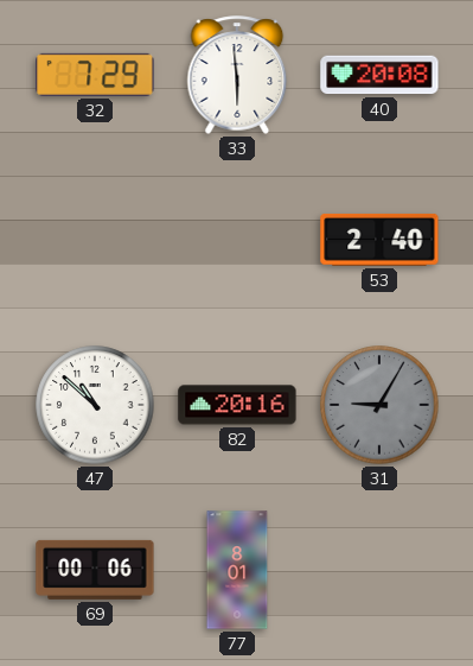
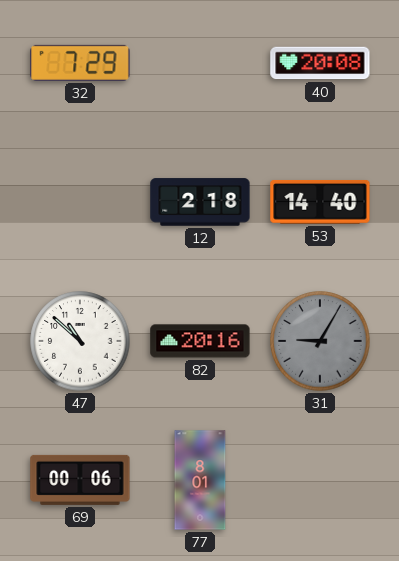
33: 5:59 -> none
12: none -> 2:18
53: 2:40 -> 14:40
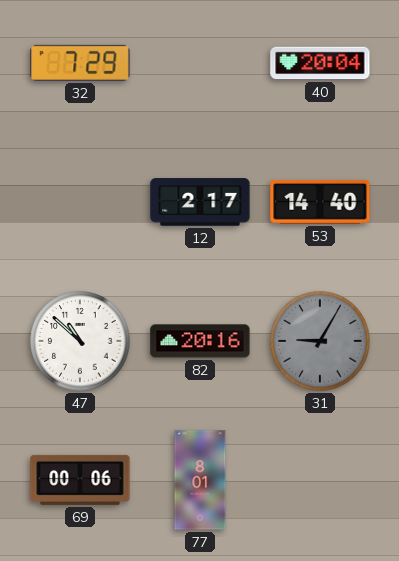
40: 20:08 -> 20:04
12: 2:18 -> 2:17
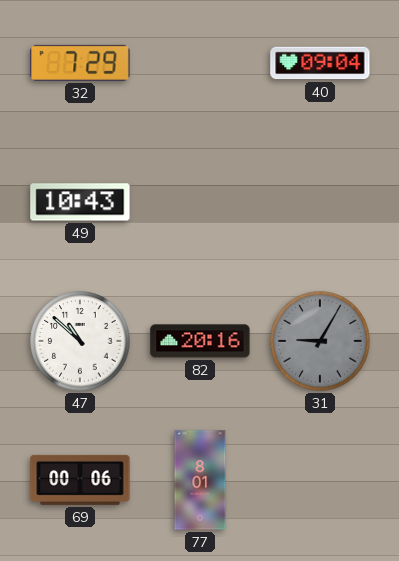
40: 20:04 -> 09:04
49: none -> 10:43
12: 2:17 -> none
53: 14:40 -> none
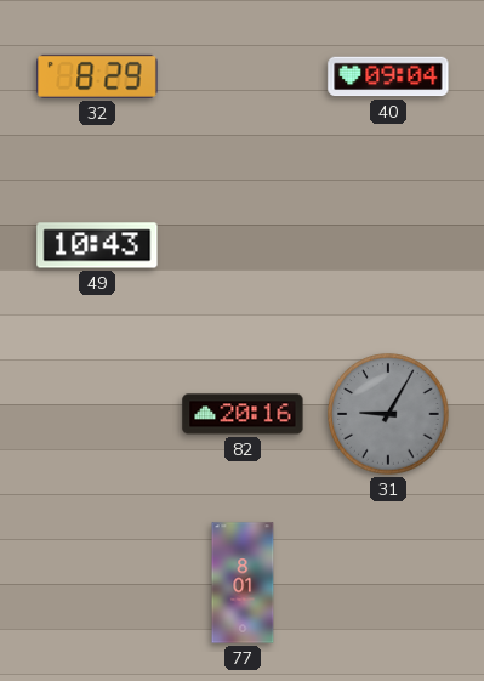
32: 7:29 -> 8:29
47: 10:52 -> none
69: 00:06 -> none
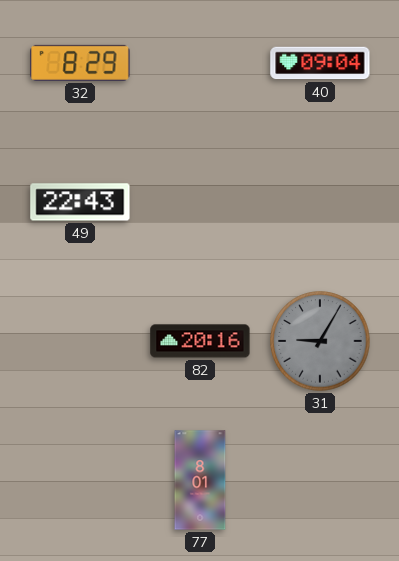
49: 10:43 -> 22:43
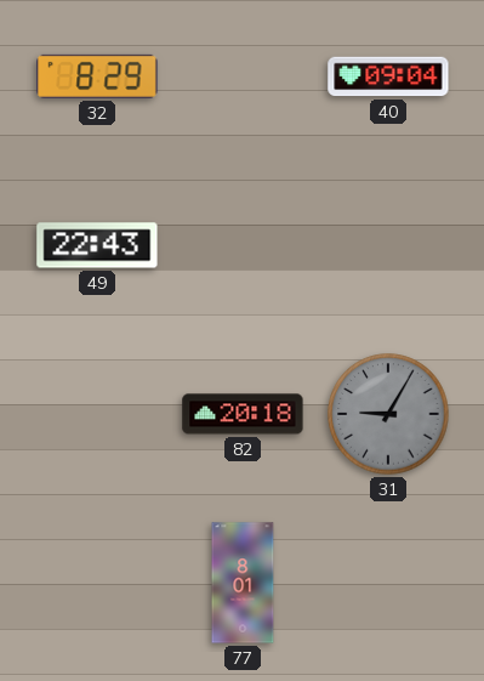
82: 20:16 -> 20:18
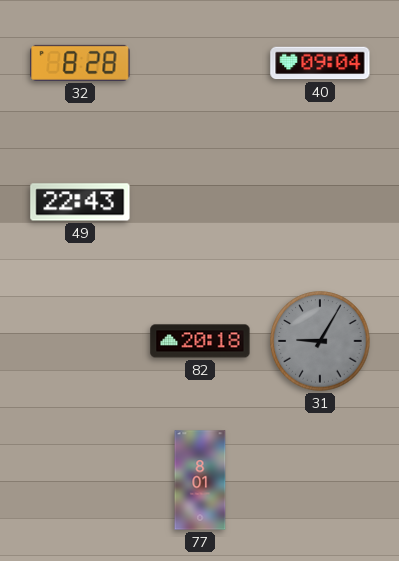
32: 8:29 -> 8:28
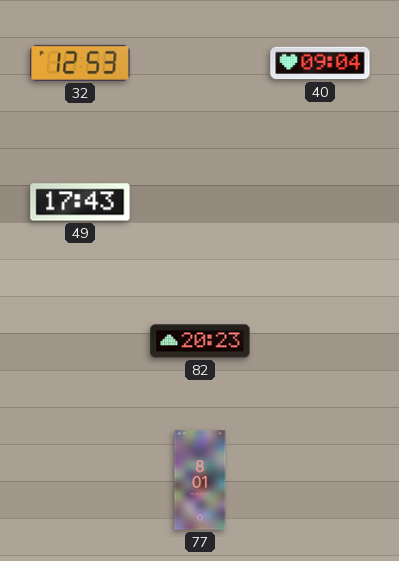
32: 8:28 -> 12:53
49: 22:43 -> 17:43
82: 20:18 -> 20:23
31: 9:05 -> none
